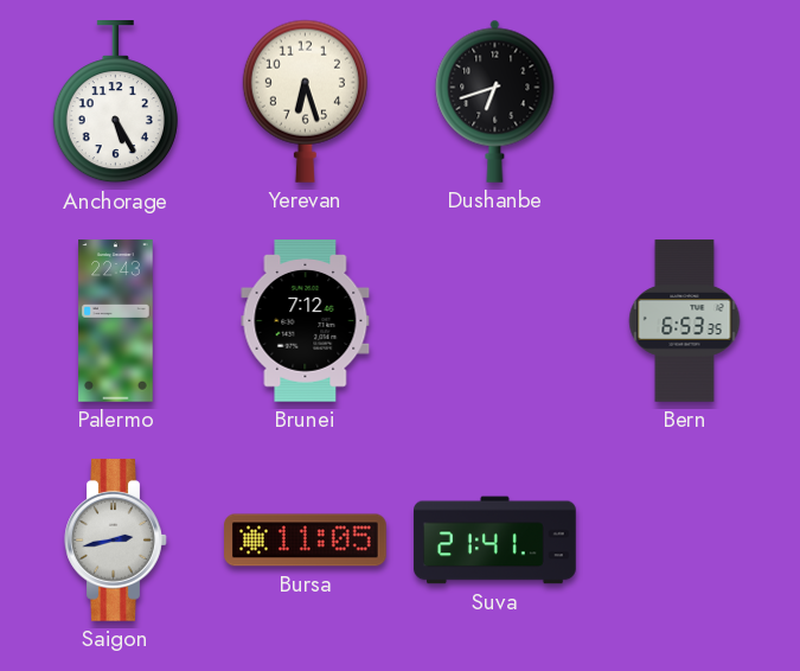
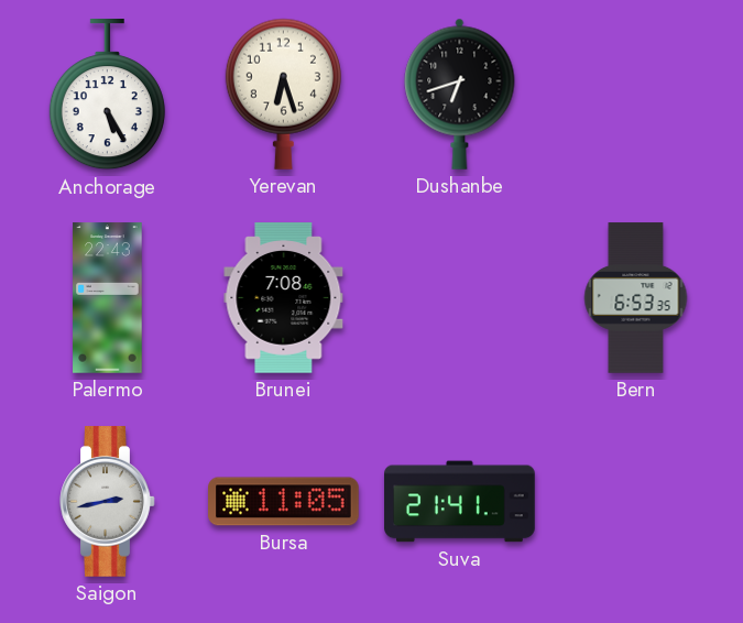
Brunei: 7:12 -> 7:08
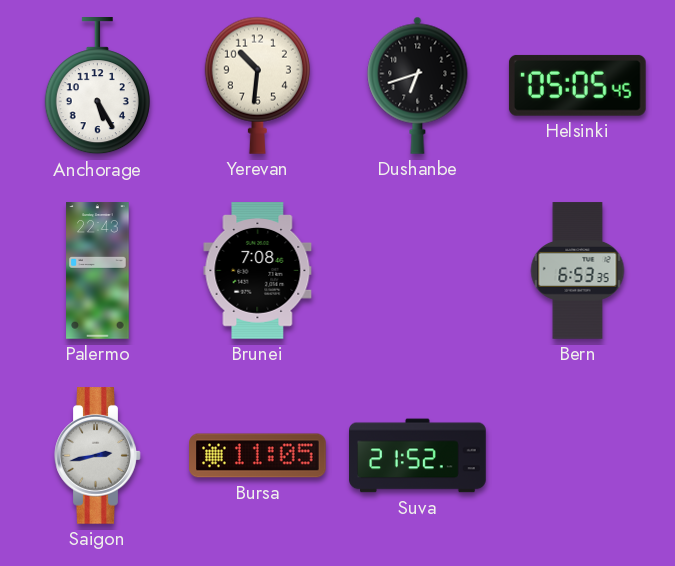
Yerevan: 6:27 -> 10:31
Helsinki: none -> 05:05
Suva: 21:41 -> 21:52
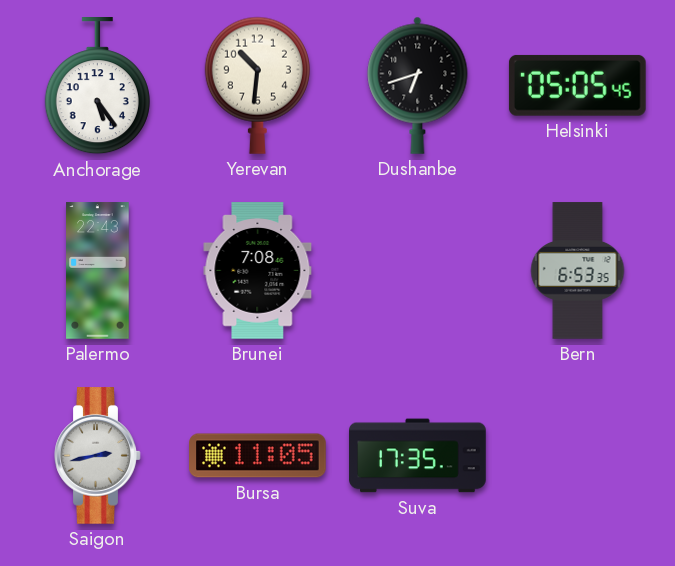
Anchorage: 5:25 -> 5:24
Suva: 21:52 -> 17:35
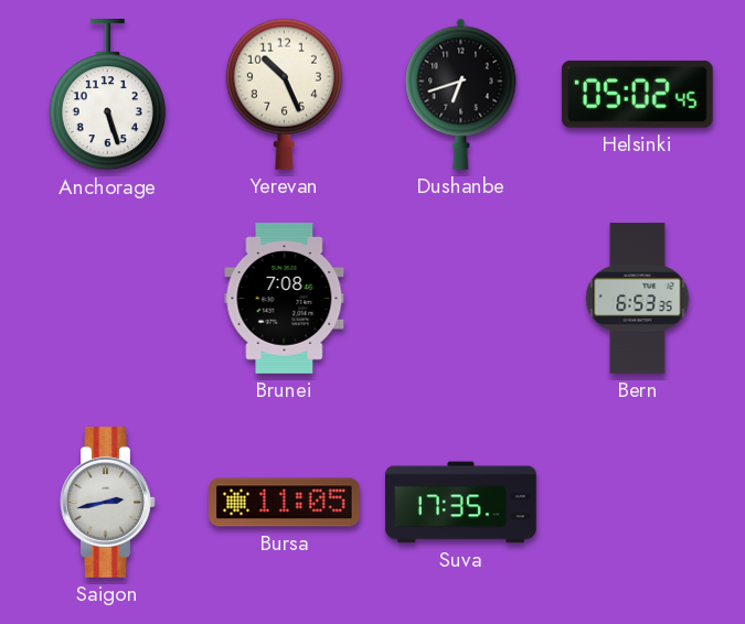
Anchorage: 5:24 -> 5:27
Yerevan: 10:31 -> 10:26
Helsinki: 05:05 -> 05:02
Palermo: 22:43 -> none
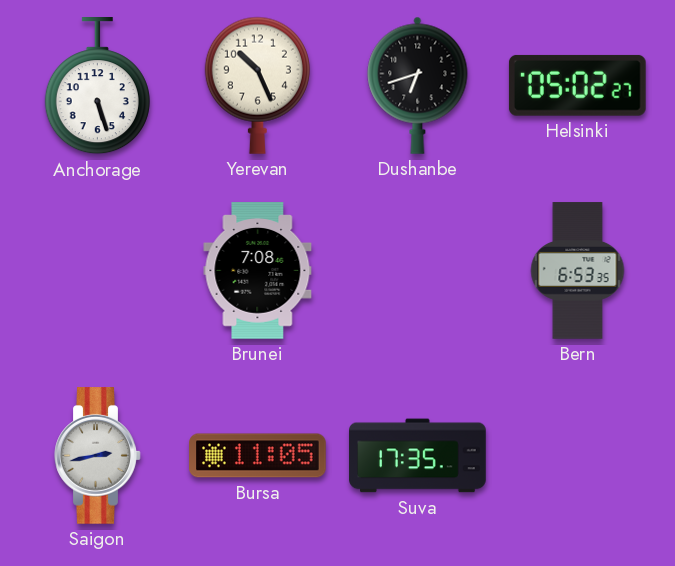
Helsinki: 05:02:45 -> 05:02:27
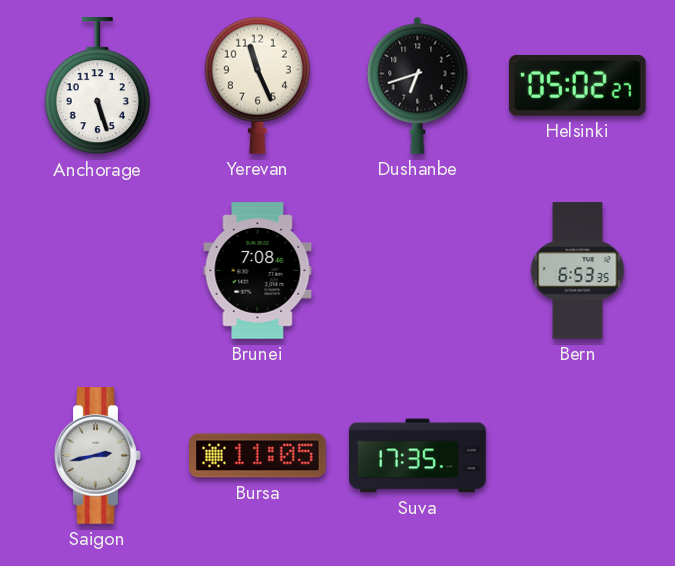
Yerevan: 10:26 -> 11:26
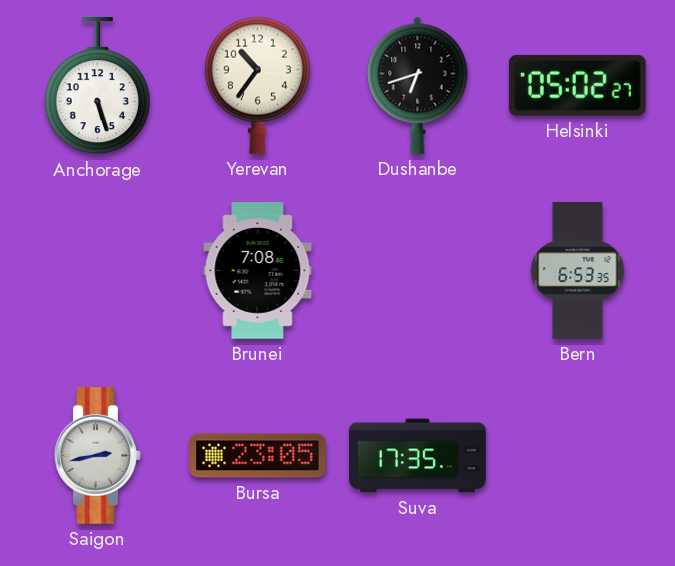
Yerevan: 11:26 -> 10:36
Bursa: 11:05 -> 23:05
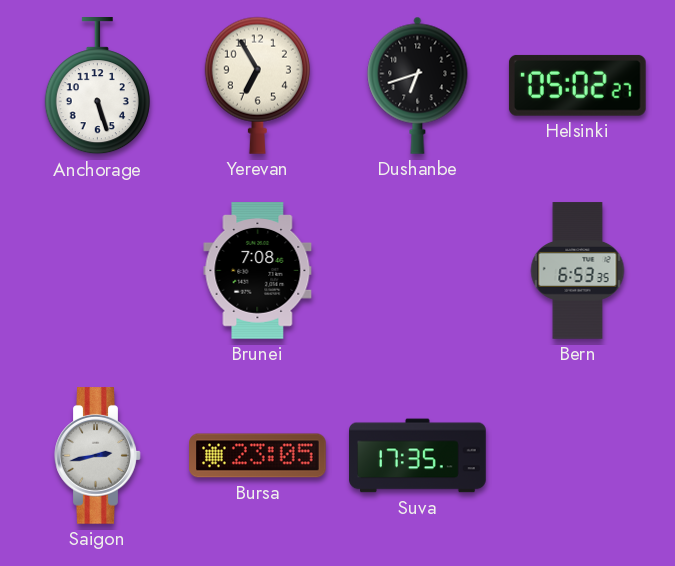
Yerevan: 10:36 -> 6:55
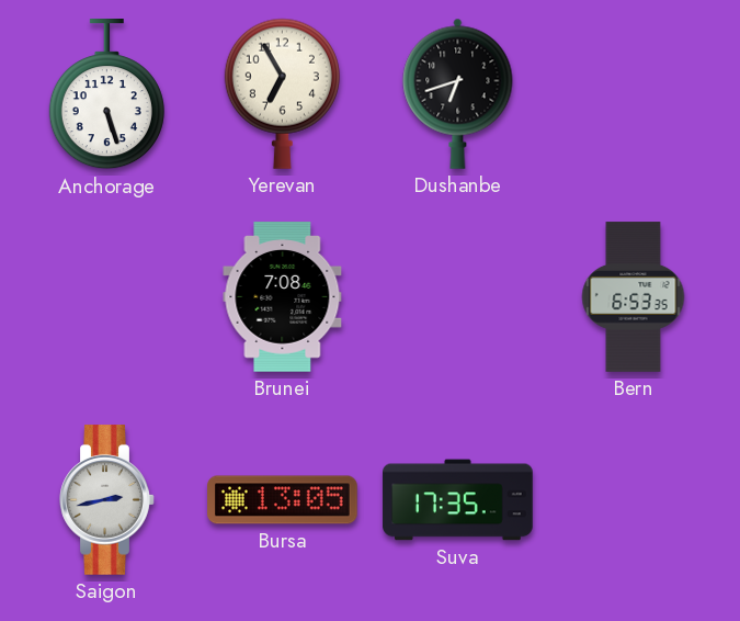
Helsinki: 05:02 -> none
Bursa: 23:05 -> 13:05
